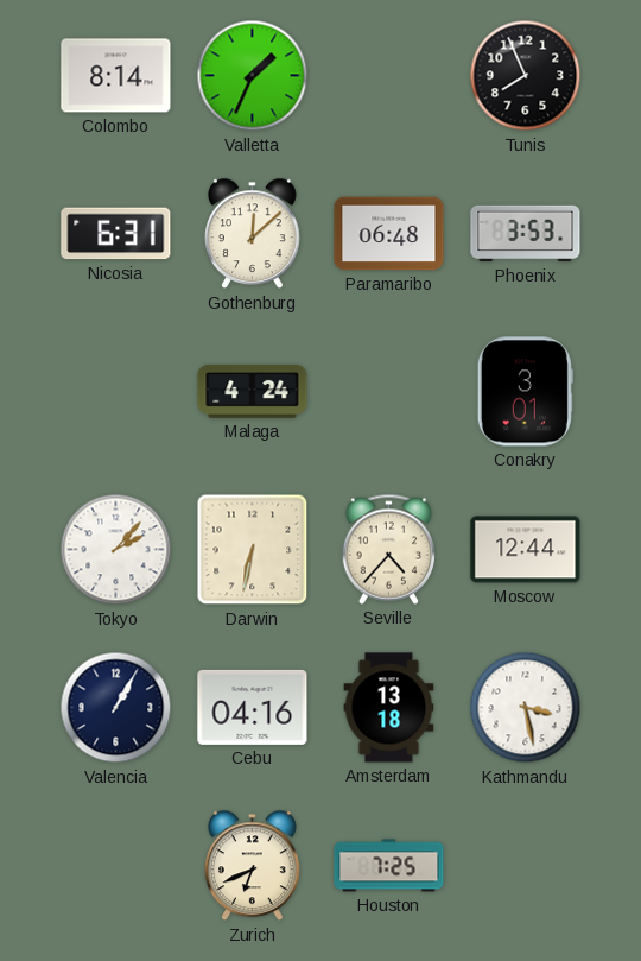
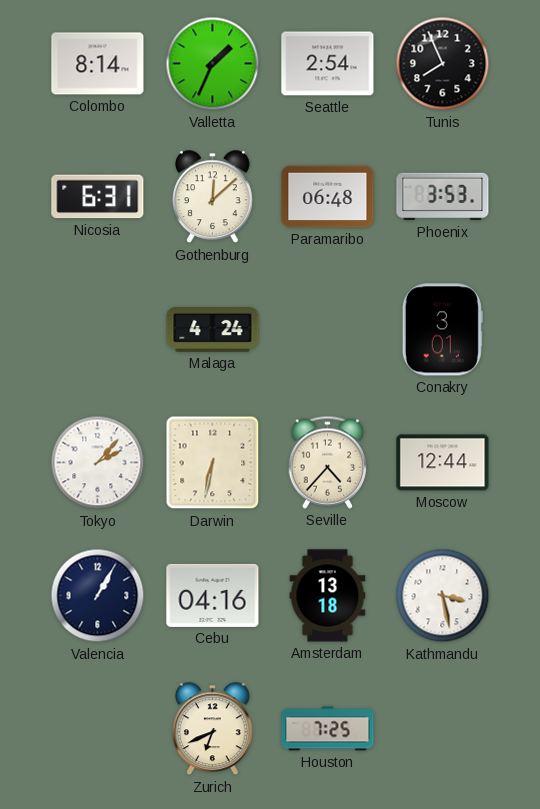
Seattle: none -> 2:54
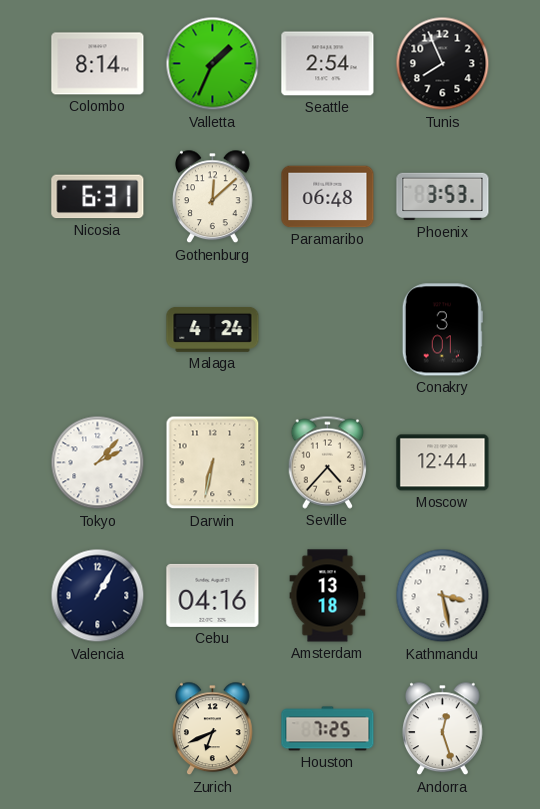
Andorra: none -> 12:27
